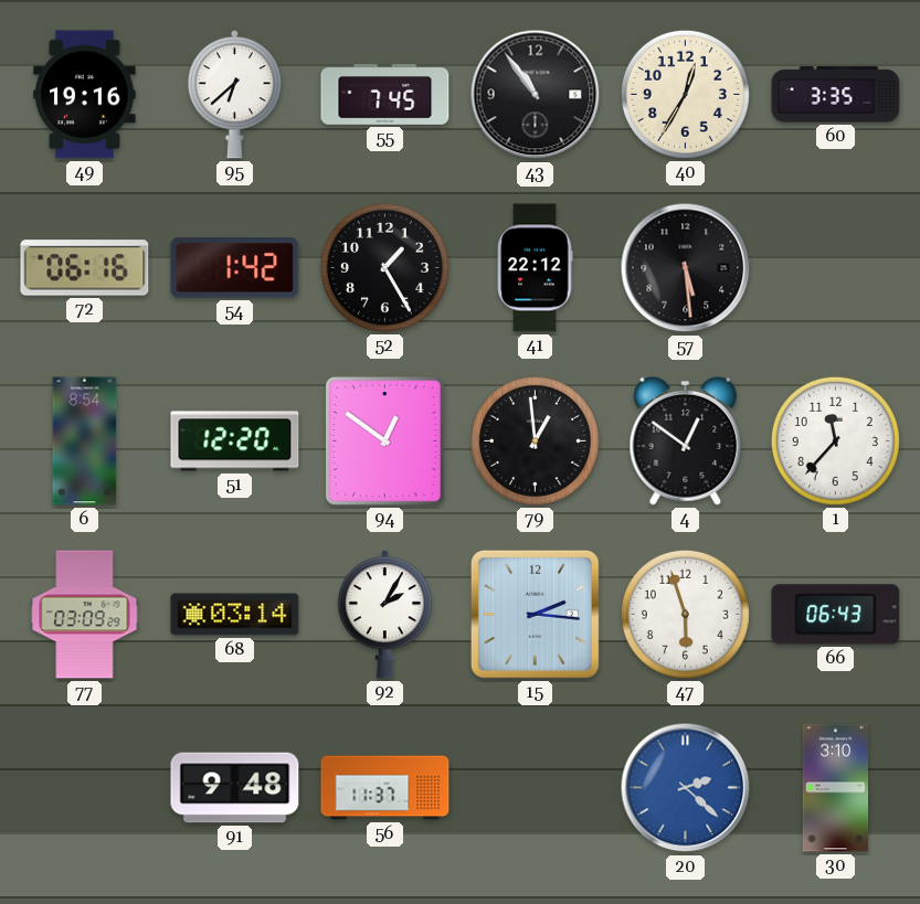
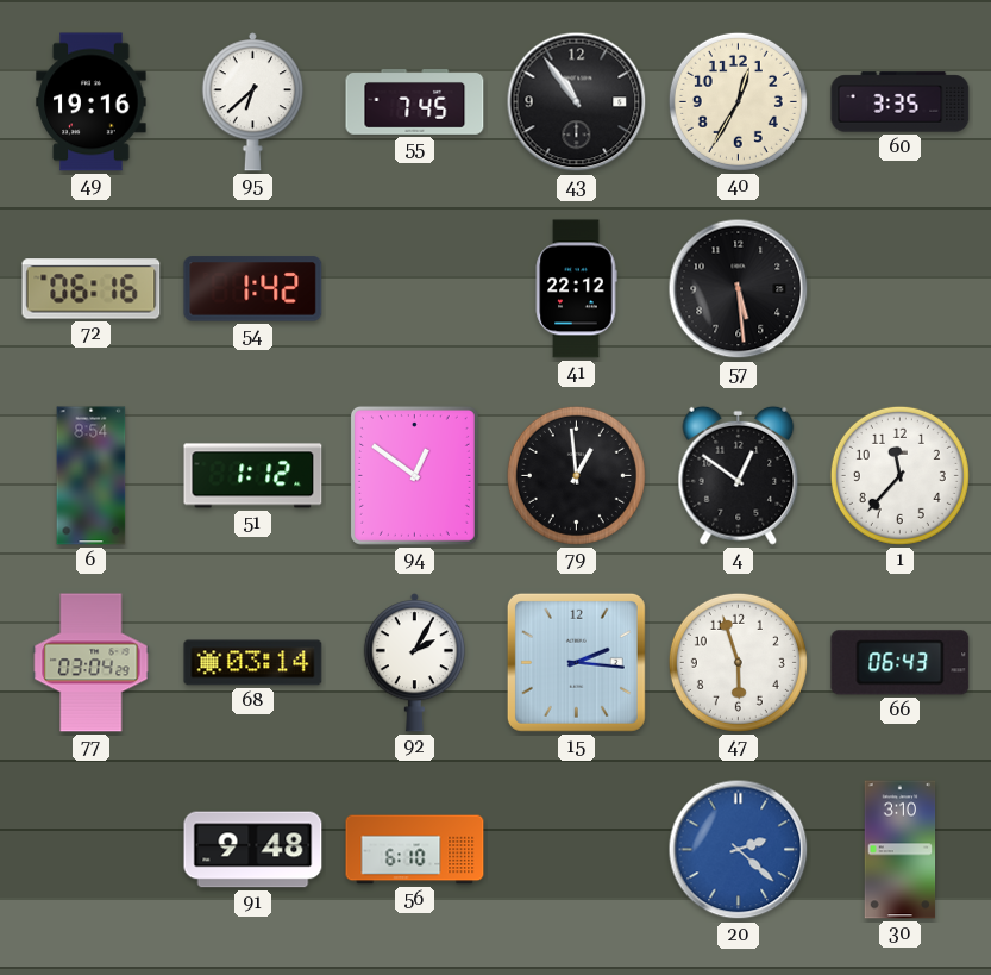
52: 1:25 -> none
51: 12:20 -> 1:12
77: 03:09 -> 03:04
56: 11:37 -> 6:10
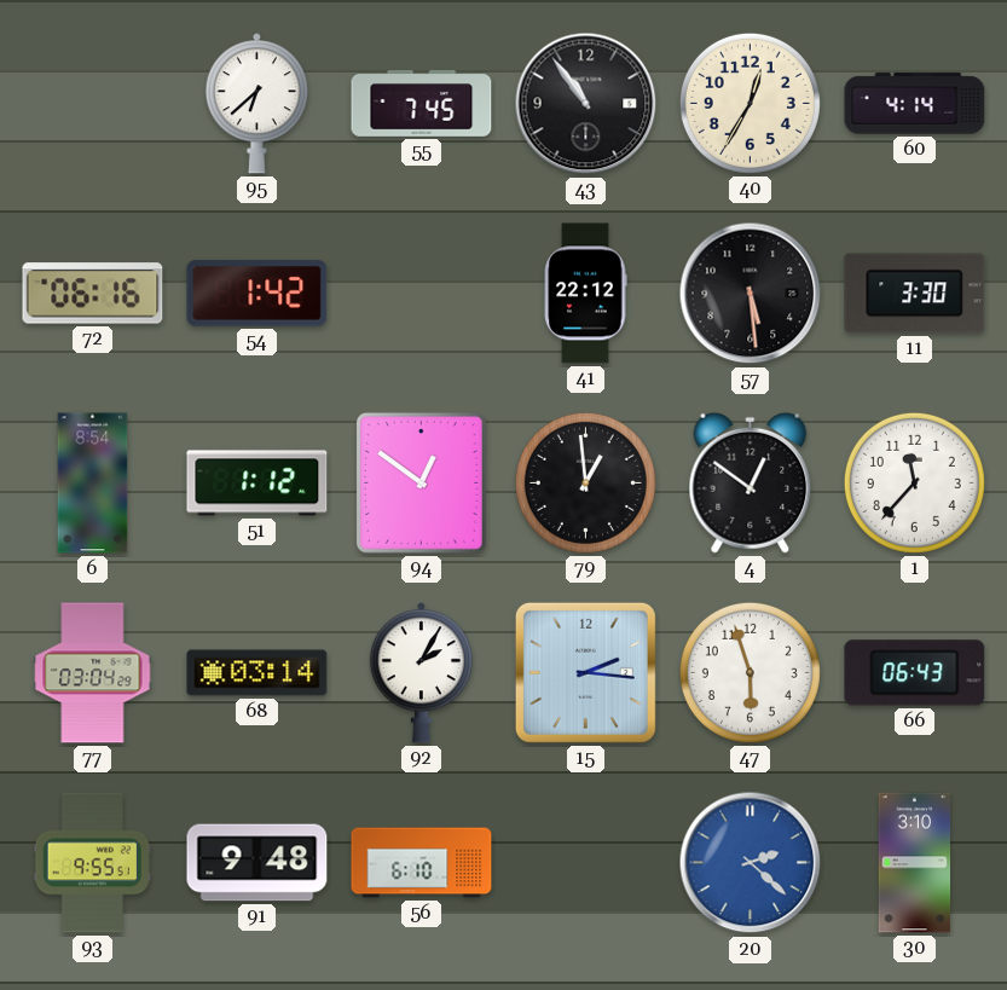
49: 19:16 -> none
60: 3:35 -> 4:14
11: none -> 3:30
93: none -> 9:55
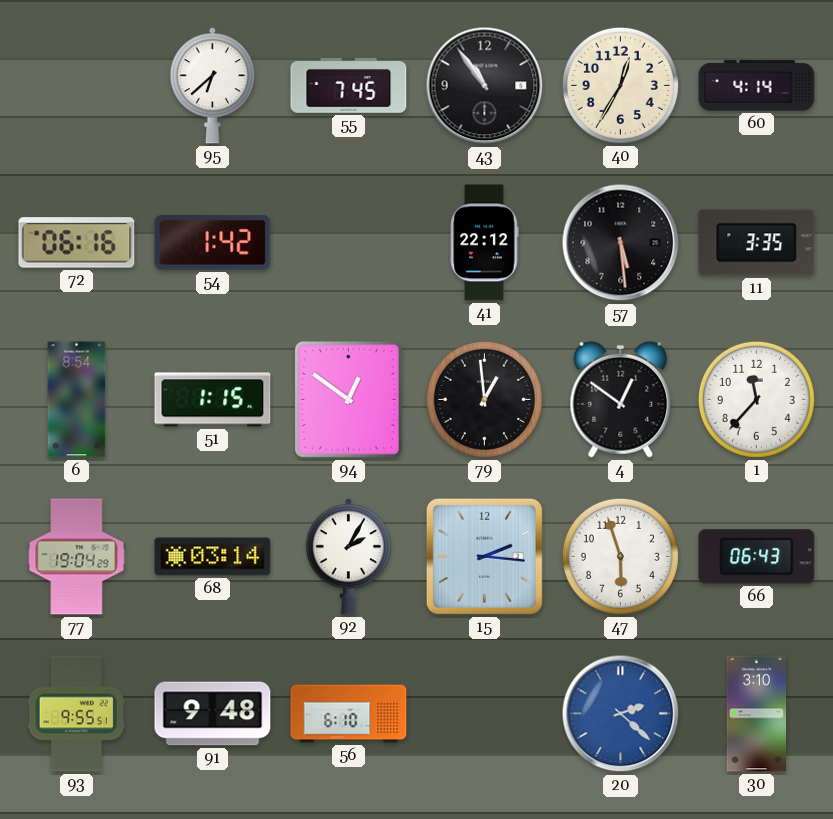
11: 3:30 -> 3:35
51: 1:12 -> 1:15
77: 03:04 -> 19:04
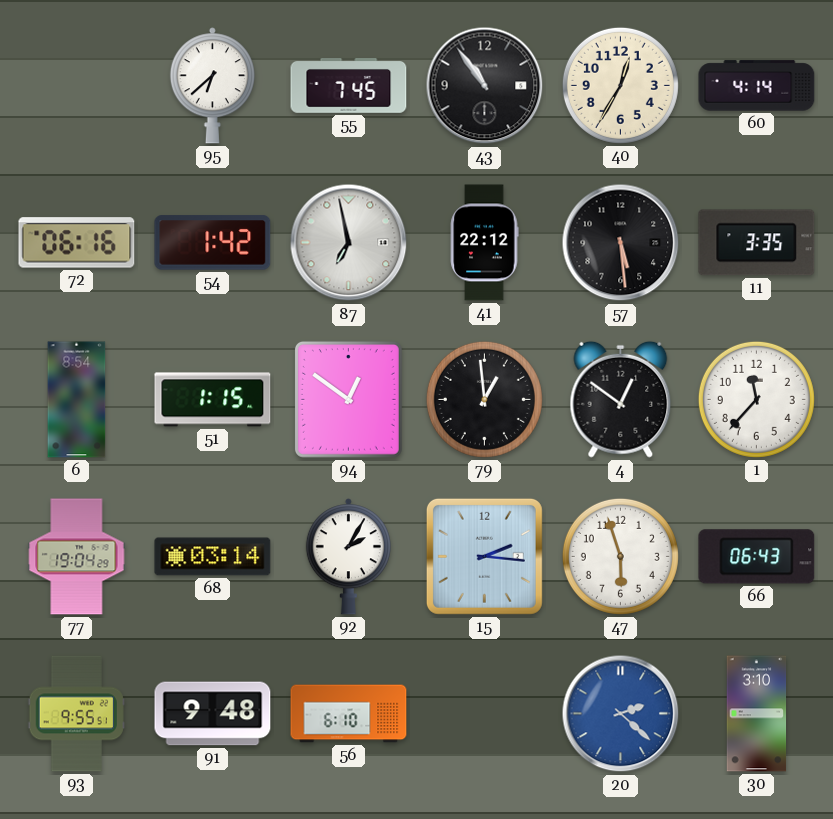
87: none -> 6:58
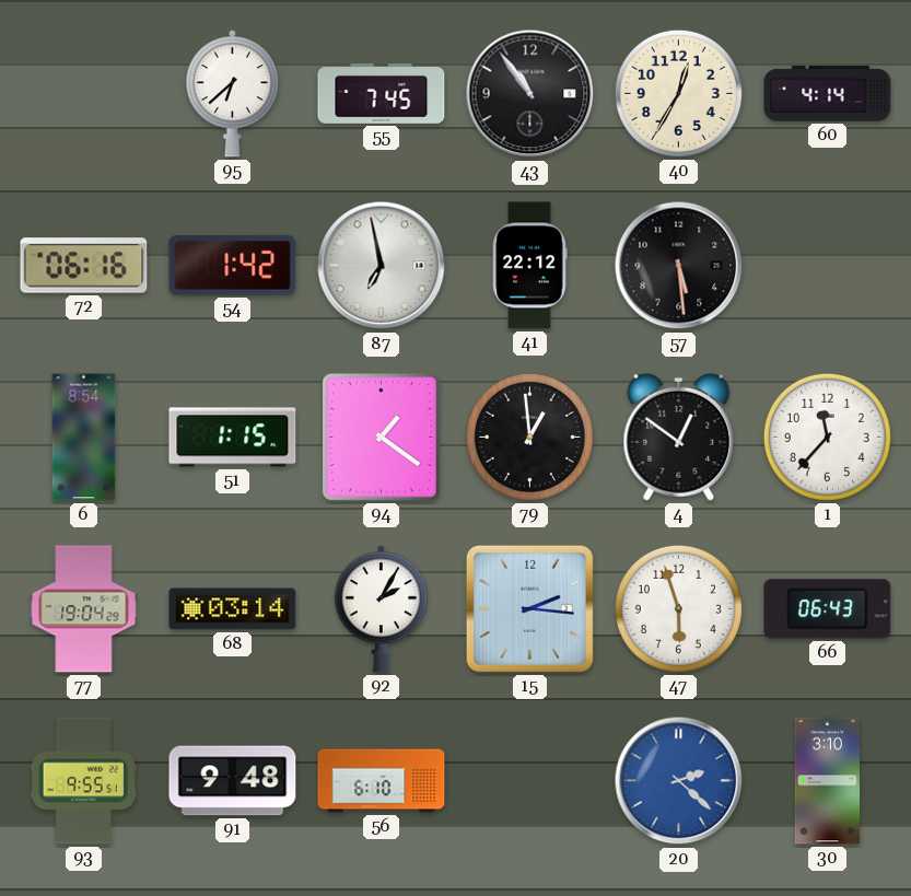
11: 3:35 -> none
94: 12:51 -> 1:21
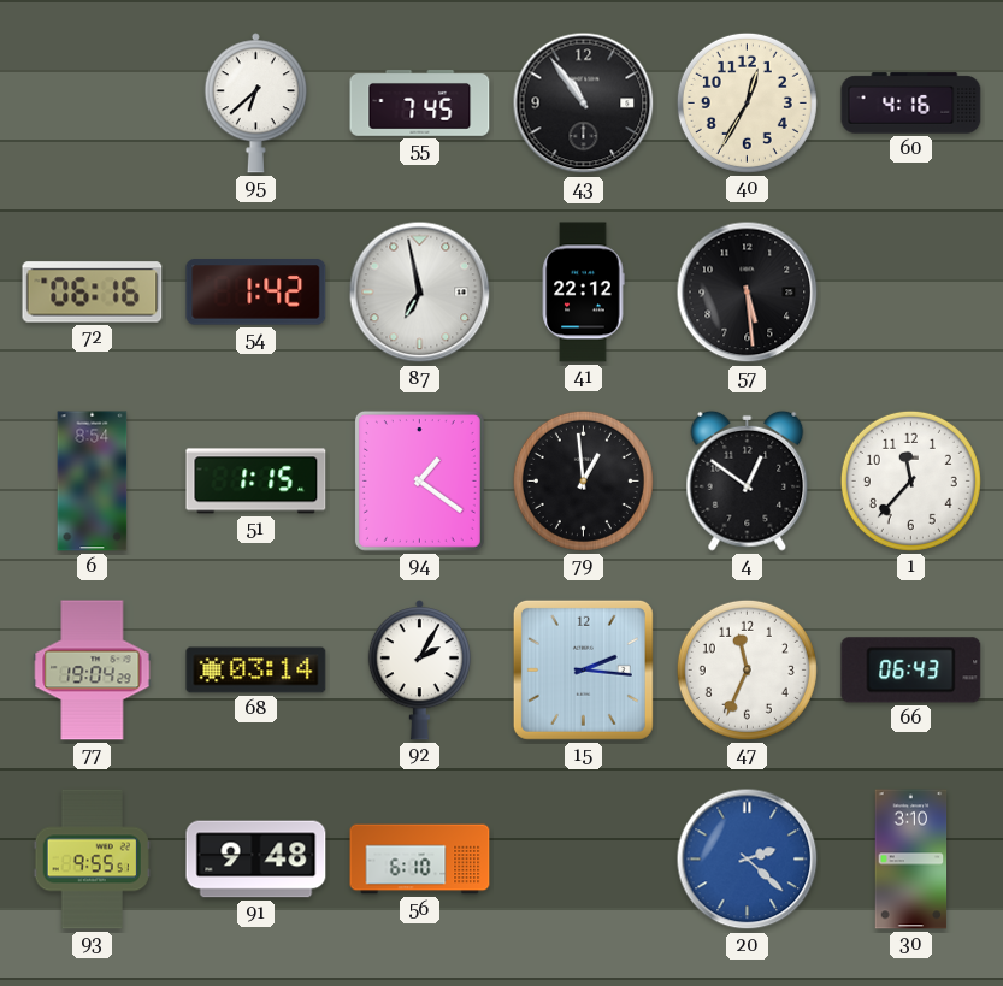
60: 4:14 -> 4:16
47: 5:57 -> 11:34
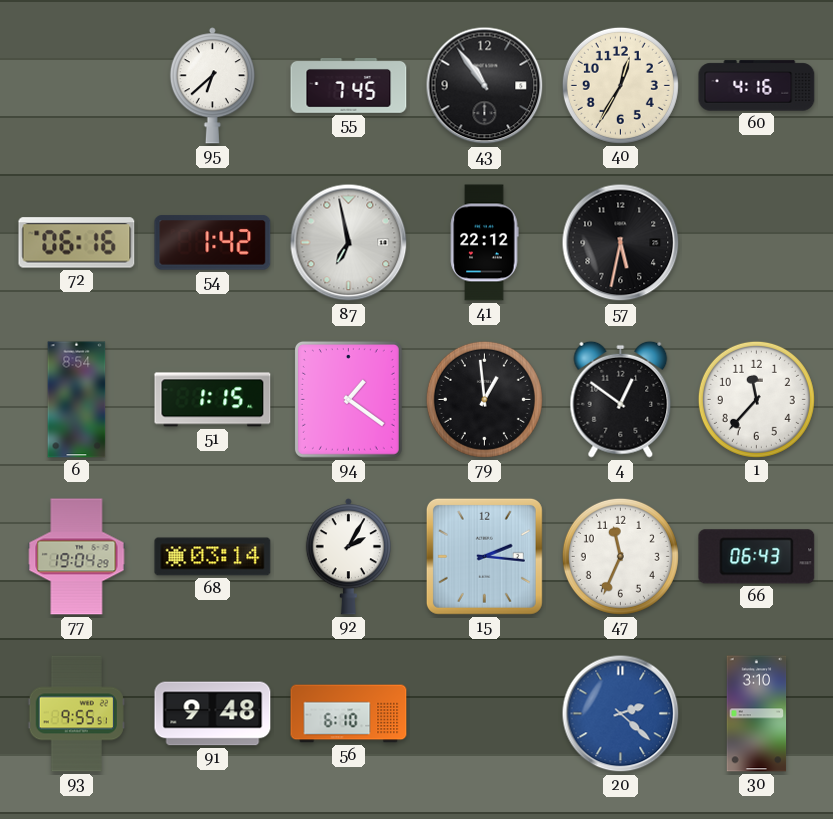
57: 5:29 -> 5:32
